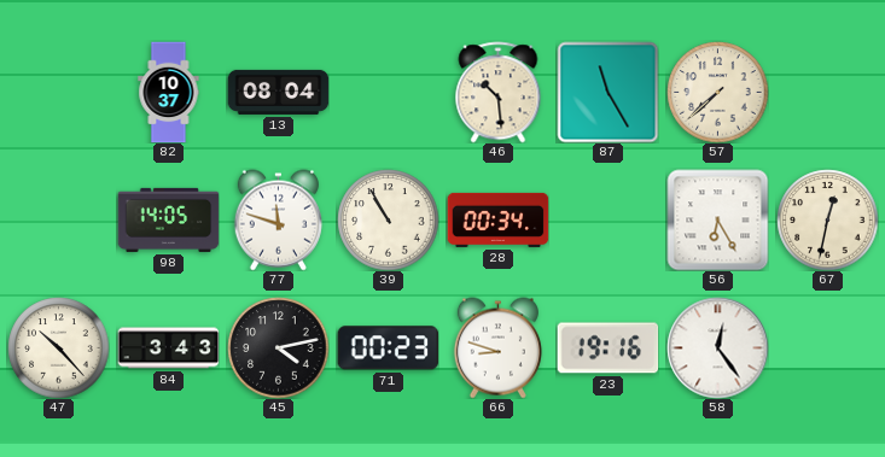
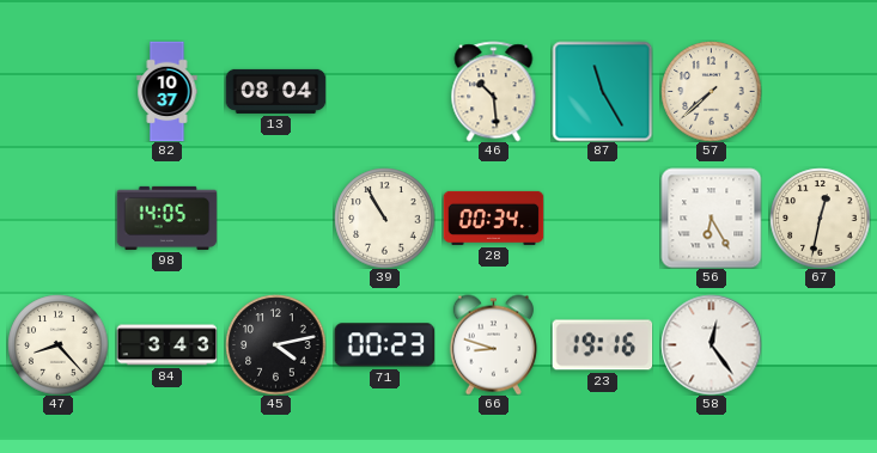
77: 11:48 -> none
47: 10:23 -> 8:23
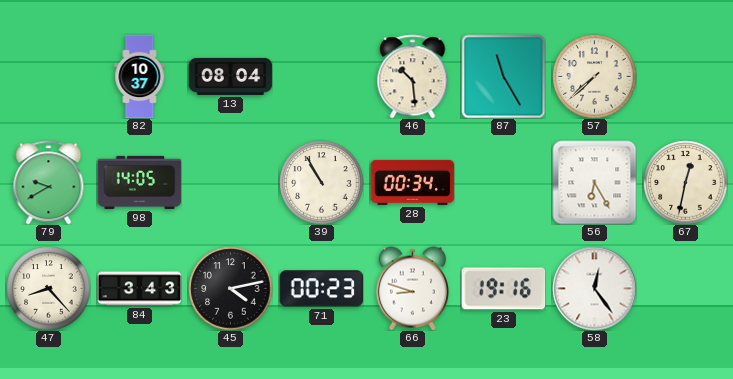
79: none -> 9:40
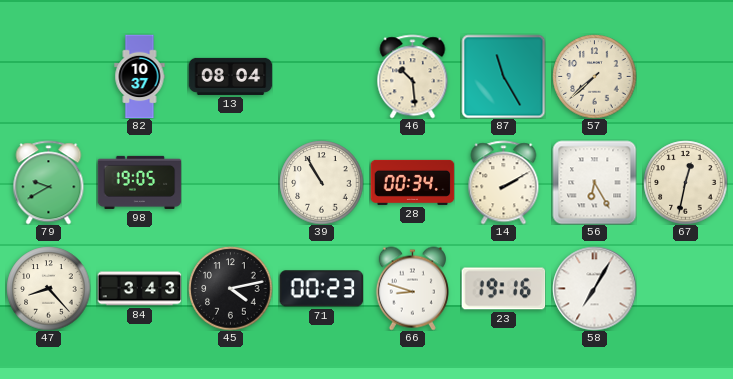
98: 14:05 -> 19:05
14: none -> 2:10
58: 12:24 -> 7:05
